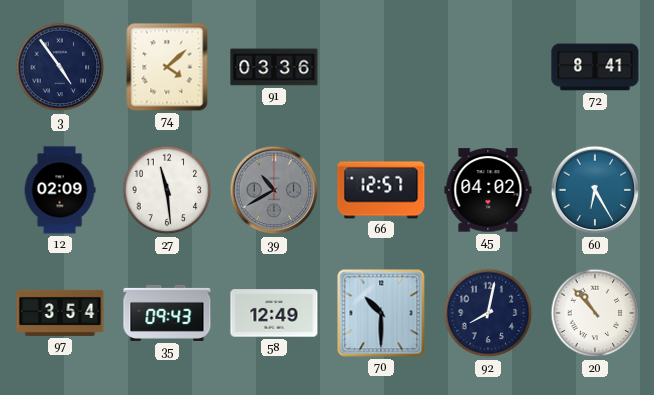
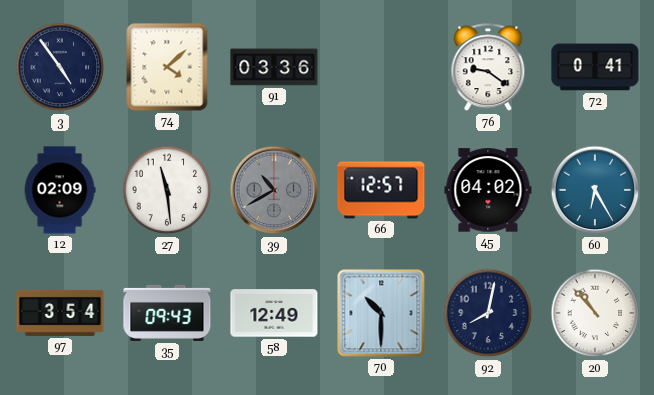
76: none -> 9:21
72: 8:41 -> 0:41
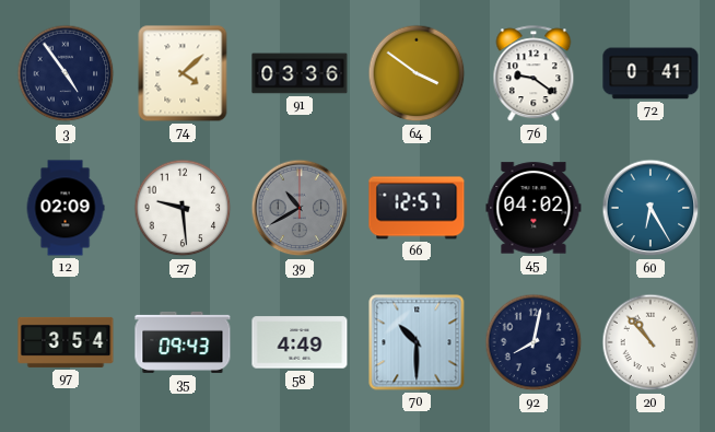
64: none -> 3:51
27: 11:29 -> 9:29
58: 12:49 -> 4:49
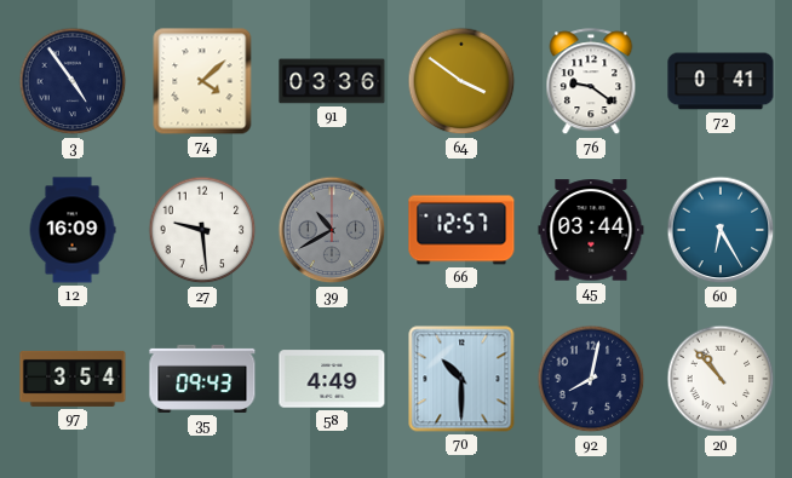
12: 02:09 -> 16:09
45: 04:02 -> 03:44
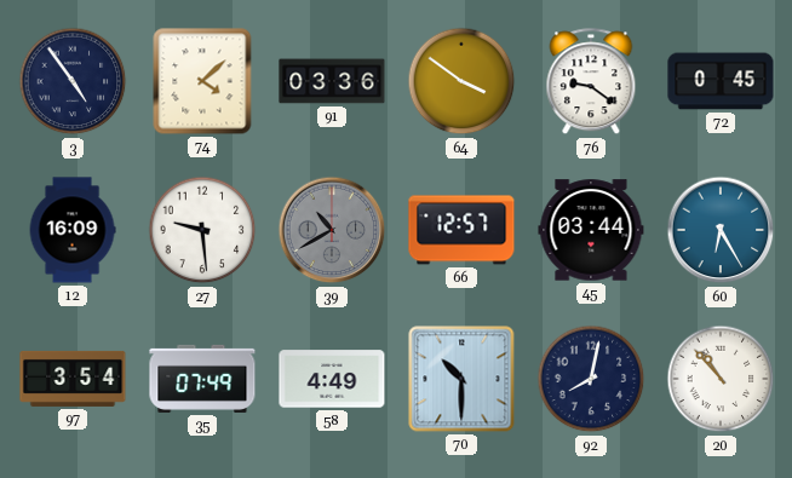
72: 0:41 -> 0:45
35: 09:43 -> 07:49
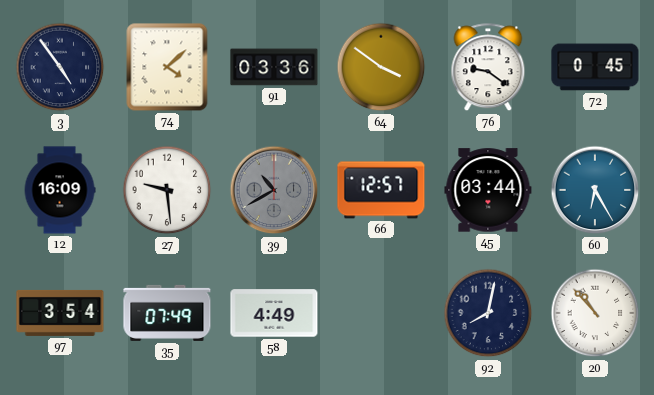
70: 10:30 -> none
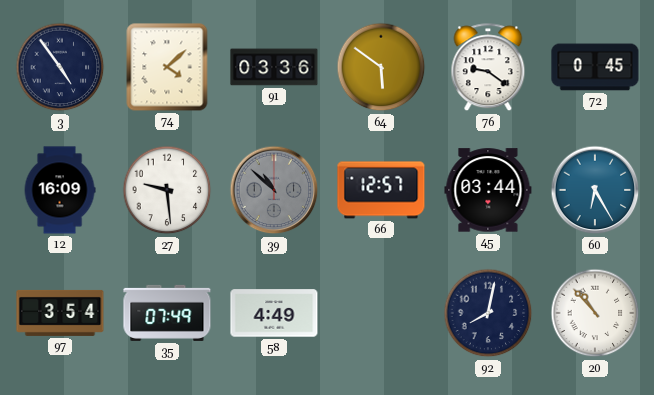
64: 3:51 -> 5:51
39: 10:40 -> 10:52
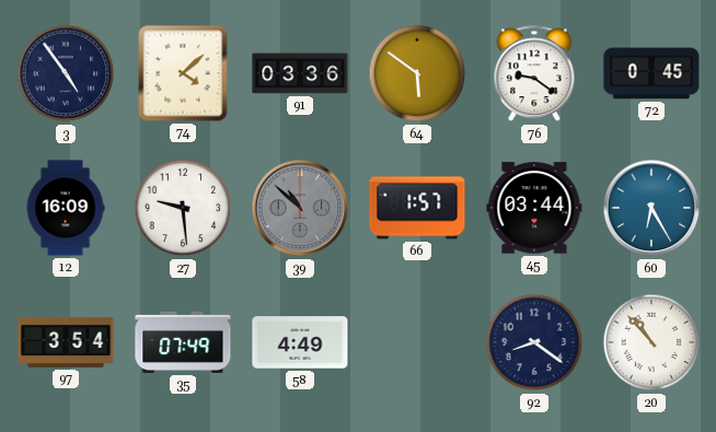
66: 12:57 -> 1:57
92: 8:02 -> 8:21
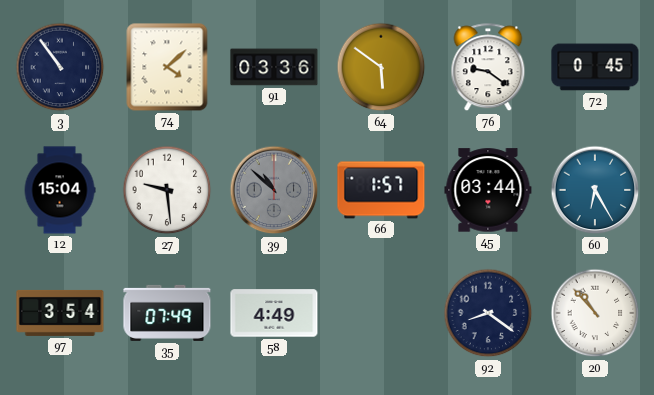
3: 4:54 -> 10:54
12: 16:09 -> 15:04
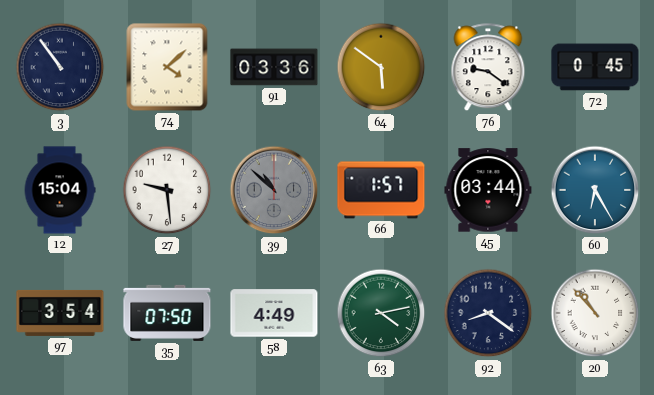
35: 07:49 -> 07:50
63: none -> 4:13
